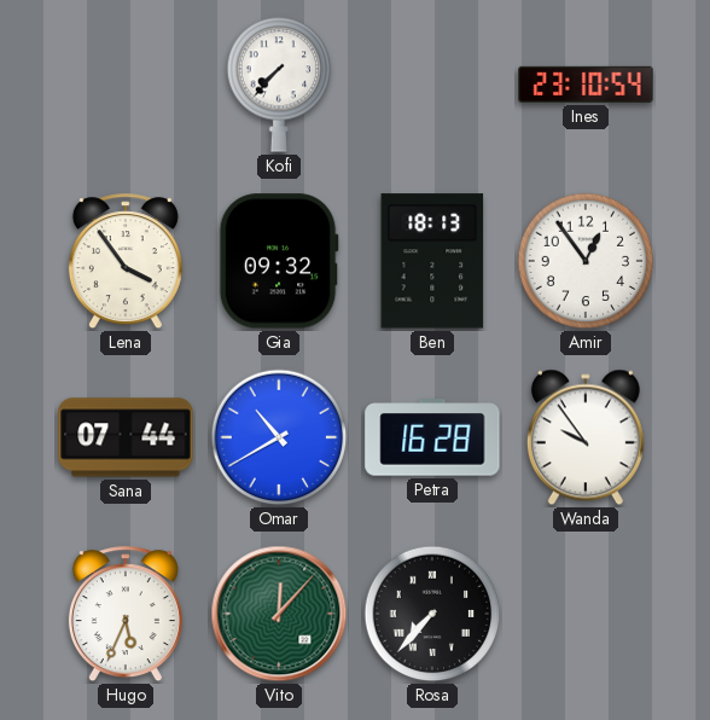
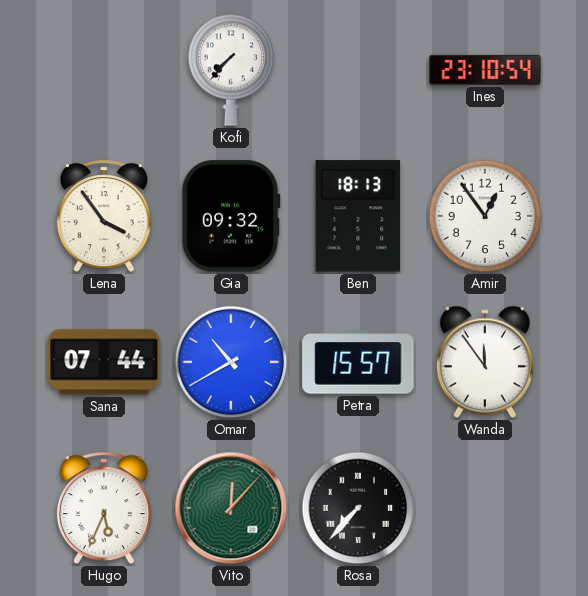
Petra: 16:28 -> 15:57
Wanda: 9:54 -> 11:54
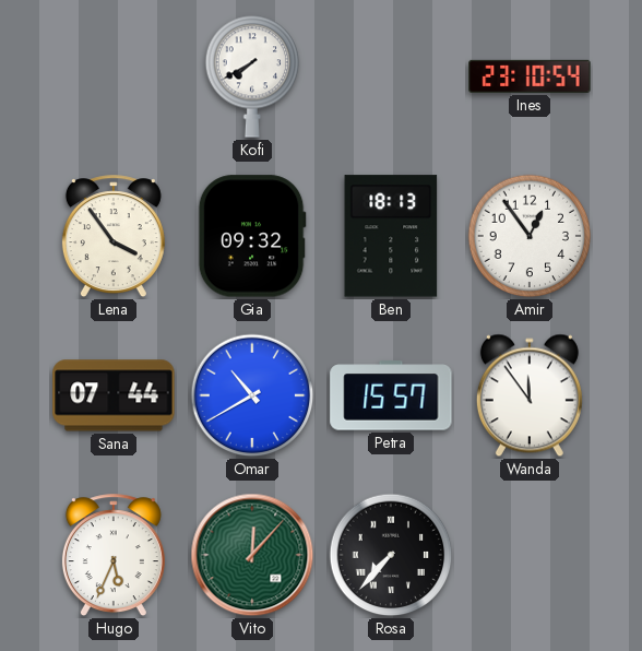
Kofi: 7:37 -> 7:40
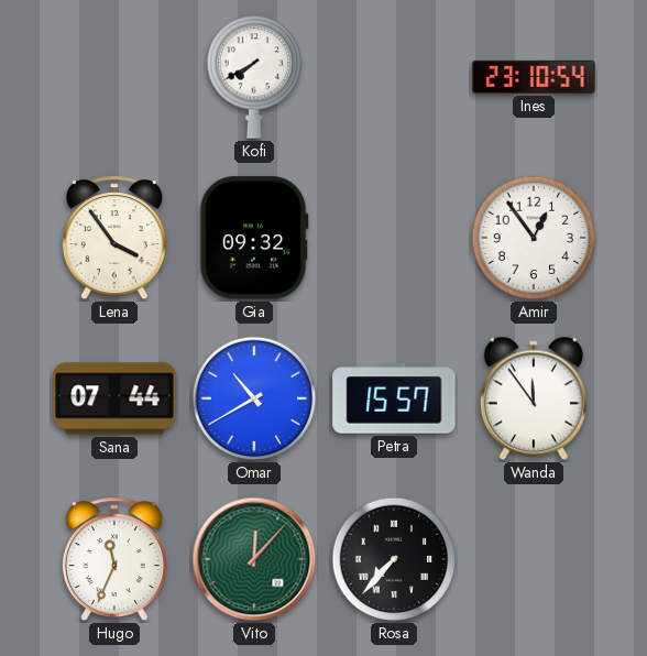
Ben: 18:13 -> none
Hugo: 5:34 -> 11:34
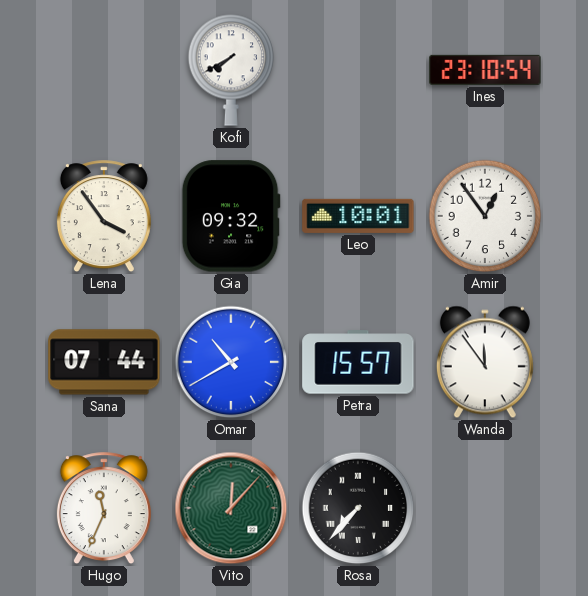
Leo: none -> 10:01
